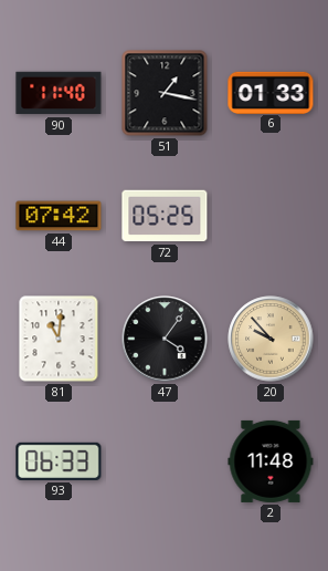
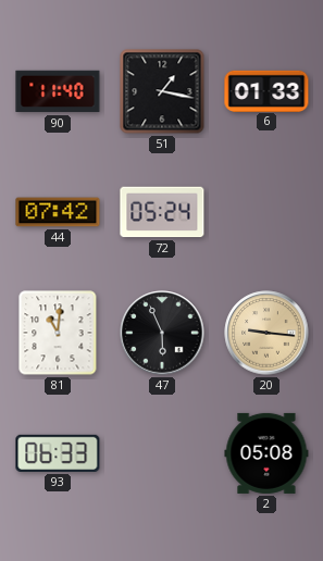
72: 05:25 -> 05:24
47: 4:06 -> 5:56
20: 9:53 -> 9:16
2: 11:48 -> 05:08
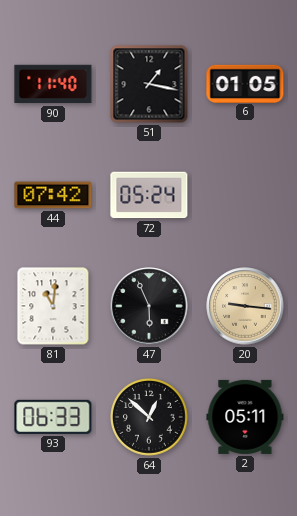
6: 01:33 -> 01:05
64: none -> 12:52
2: 05:08 -> 05:11
